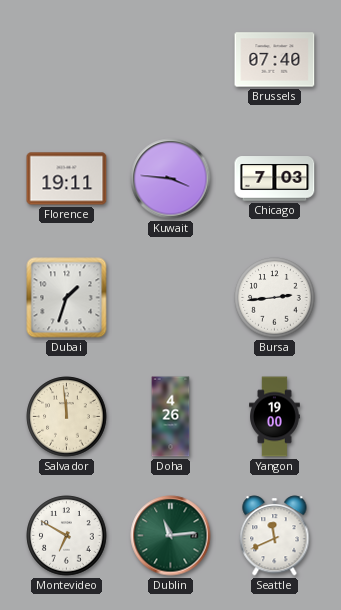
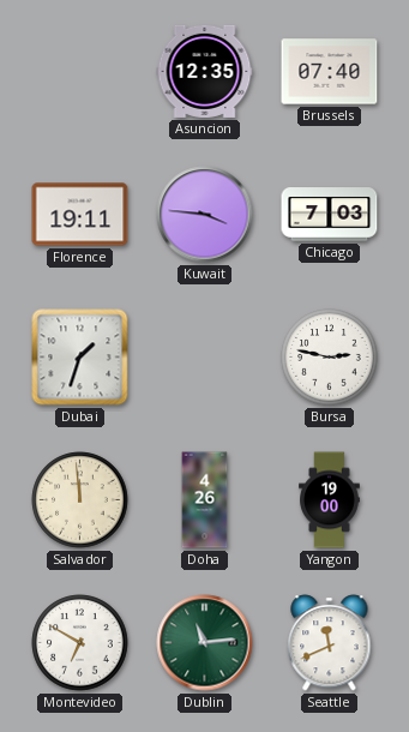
Asuncion: none -> 12:35
Bursa: 2:44 -> 2:47
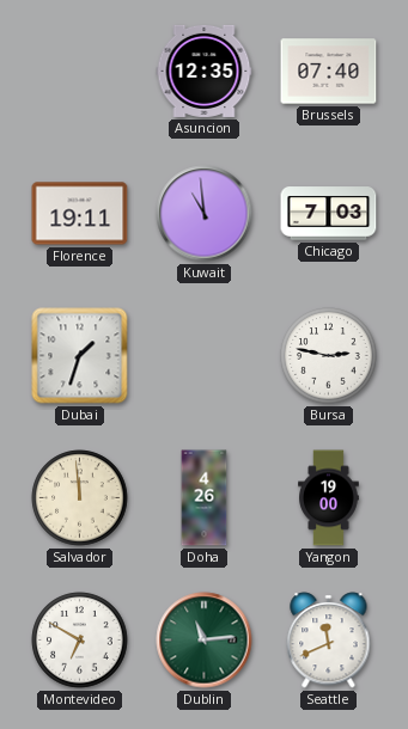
Kuwait: 3:46 -> 10:59
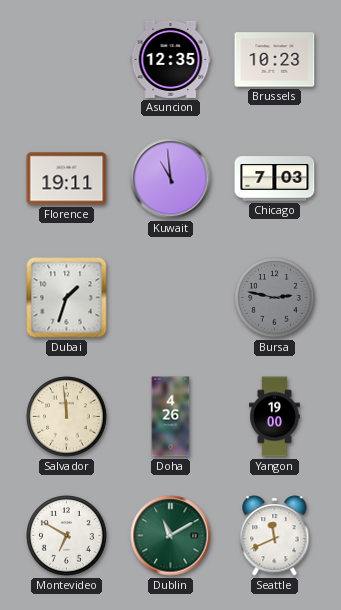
Brussels: 07:40 -> 10:23
Bursa dial: white -> grey
Dublin: 11:14 -> 11:10
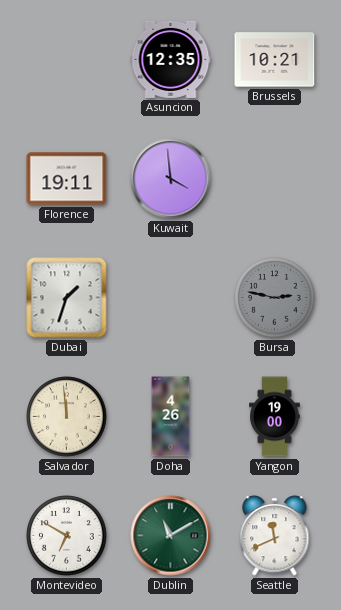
Brussels: 10:23 -> 10:21
Kuwait: 10:59 -> 3:59
Chicago: 7:03 -> none
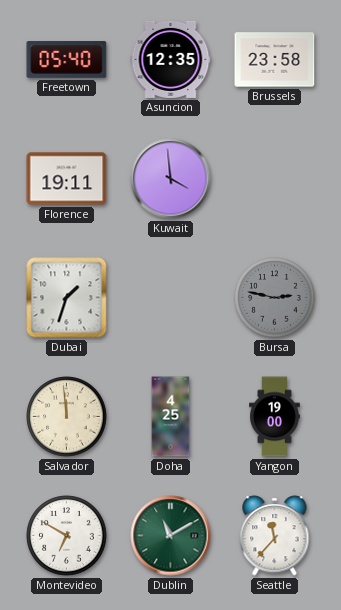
Freetown: none -> 05:40
Brussels: 10:21 -> 23:58
Doha: 4:26 -> 4:25
Seattle: 11:41 -> 11:37
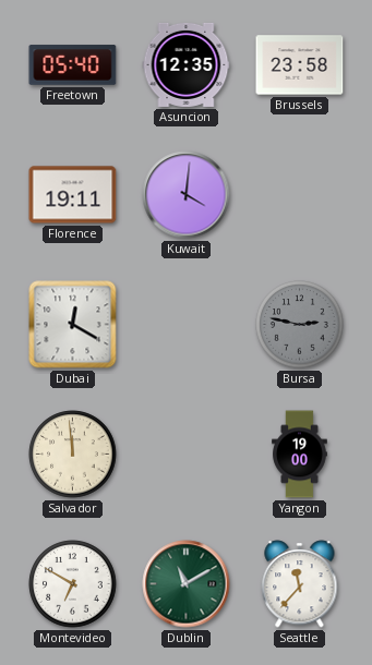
Kuwait: 3:59 -> 4:01
Dubai: 1:33 -> 12:20
Doha: 4:25 -> none
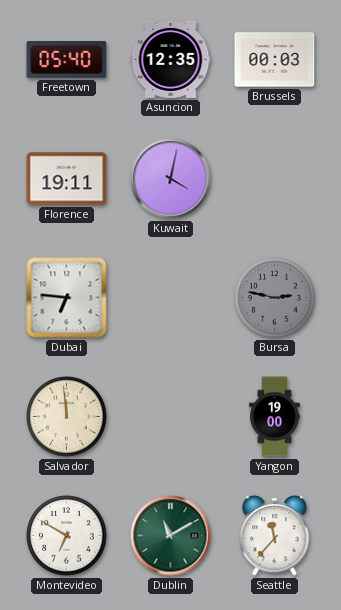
Brussels: 23:58 -> 00:03
Kuwait: 4:01 -> 4:02
Dubai: 12:20 -> 6:46
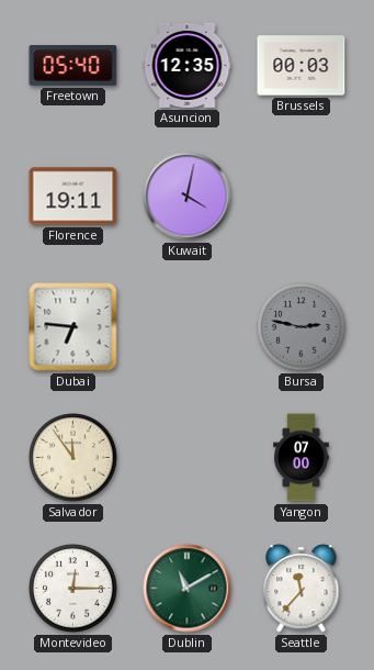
Salvador: 11:59 -> 11:54
Yangon: 19:00 -> 07:00
Montevideo: 6:50 -> 12:15
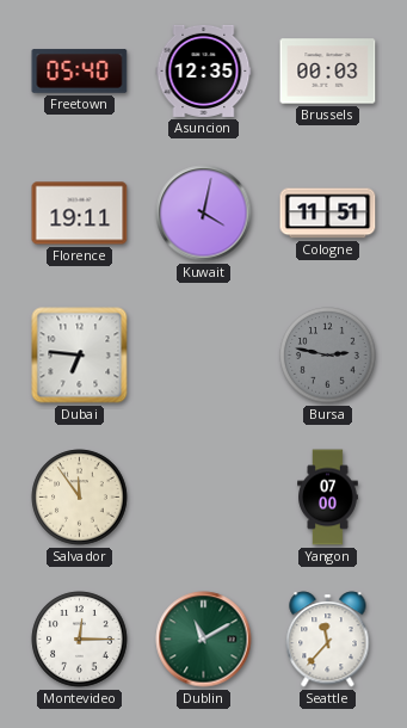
Cologne: none -> 11:51
